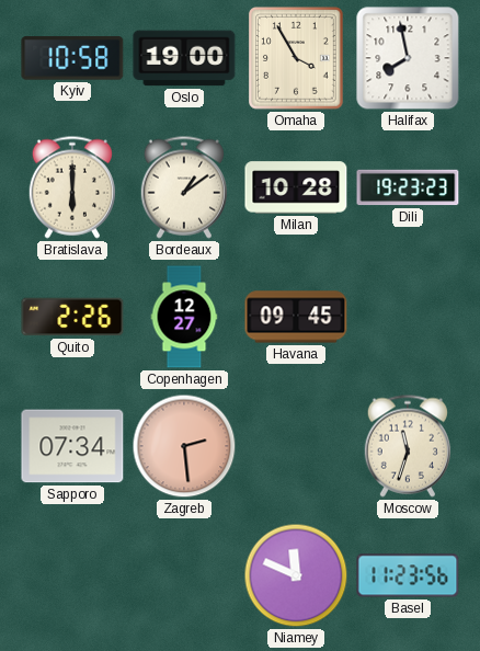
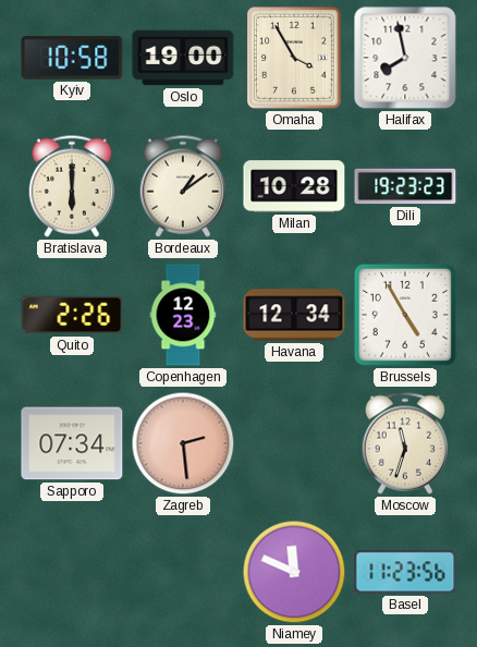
Copenhagen: 12:27 -> 12:23
Havana: 09:45 -> 12:34
Brussels: none -> 4:55
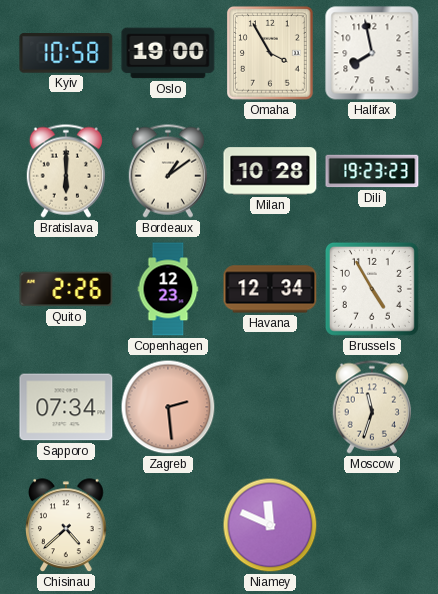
Chisinau: none -> 4:38
Basel: 11:23 -> none
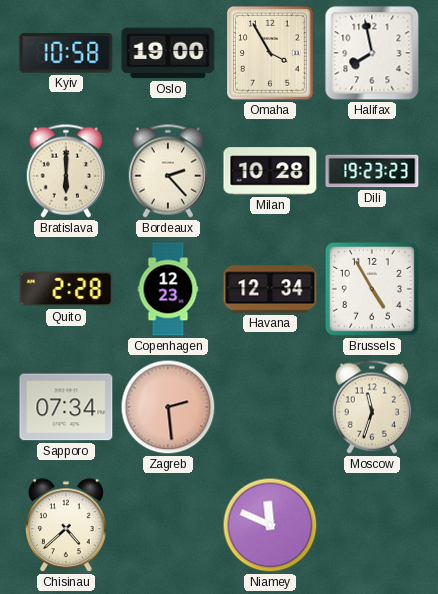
Bordeaux: 1:09 -> 2:23
Quito: 2:26 -> 2:28
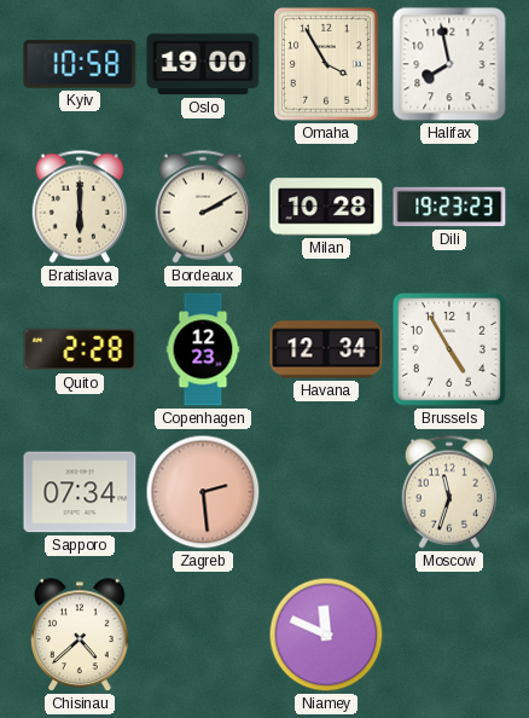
Bordeaux: 2:23 -> 2:10
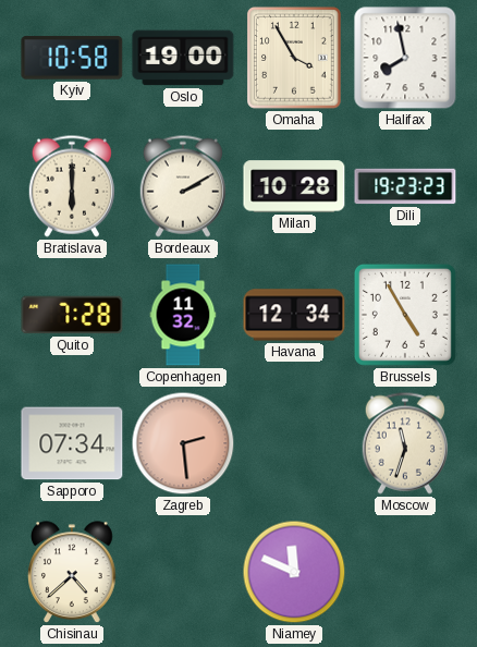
Quito: 2:28 -> 7:28
Copenhagen: 12:23 -> 11:32
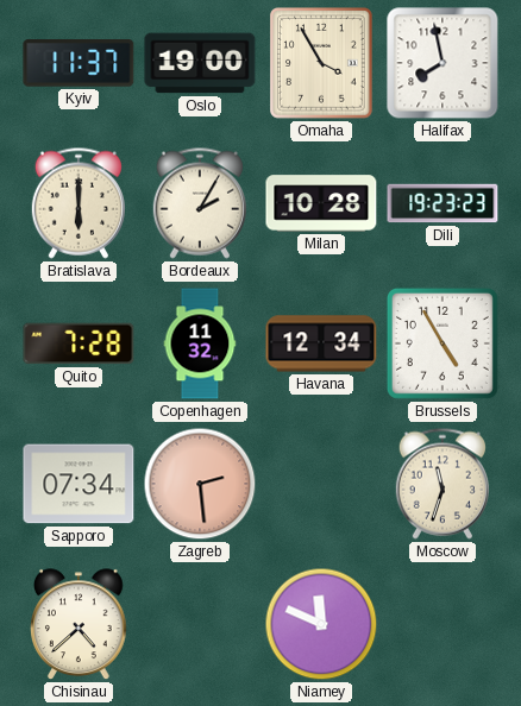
Kyiv: 10:58 -> 11:37
Bordeaux: 2:10 -> 2:05
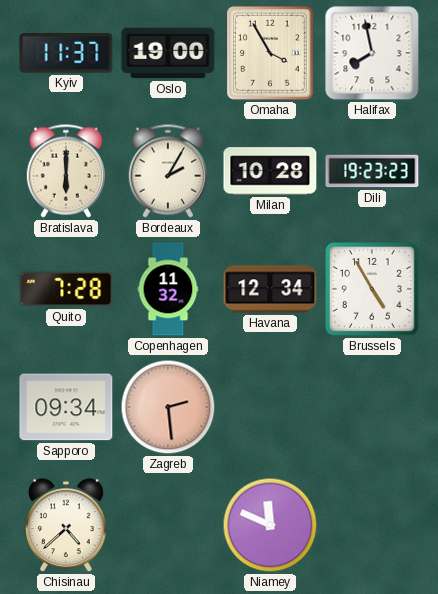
Sapporo: 07:34 -> 09:34
Moscow: 11:33 -> none
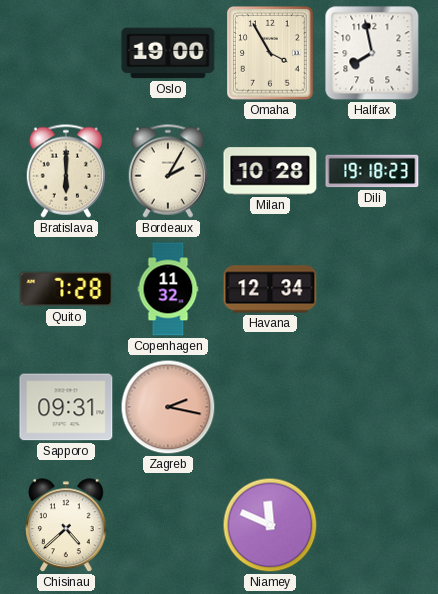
Kyiv: 11:37 -> none
Dili: 19:23 -> 19:18
Brussels: 4:55 -> none
Sapporo: 09:34 -> 09:31
Zagreb: 2:29 -> 2:17
